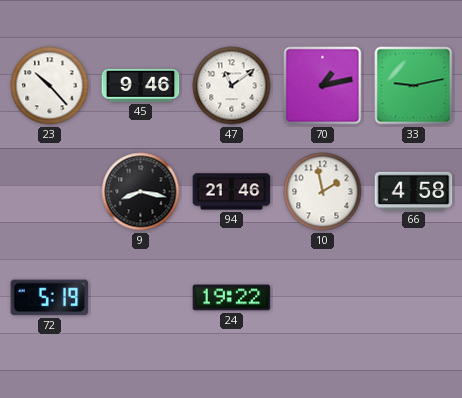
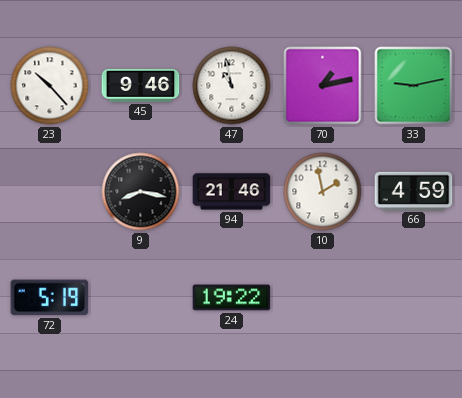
47: 11:09 -> 10:58
66: 4:58 -> 4:59
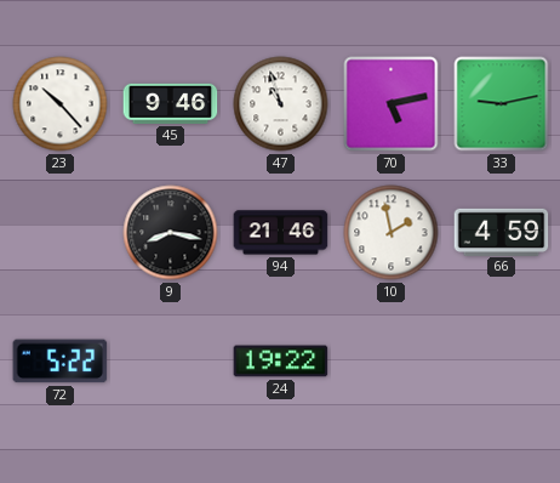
47: 10:58 -> 10:57
70: 1:13 -> 5:13
72: 5:19 -> 5:22
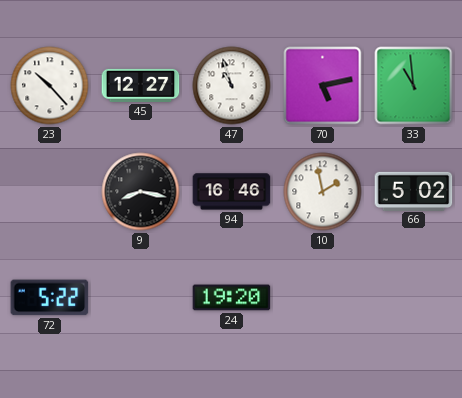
45: 9:46 -> 12:27
33: 9:13 -> 10:59
94: 21:46 -> 16:46
66: 4:59 -> 5:02
24: 19:22 -> 19:20
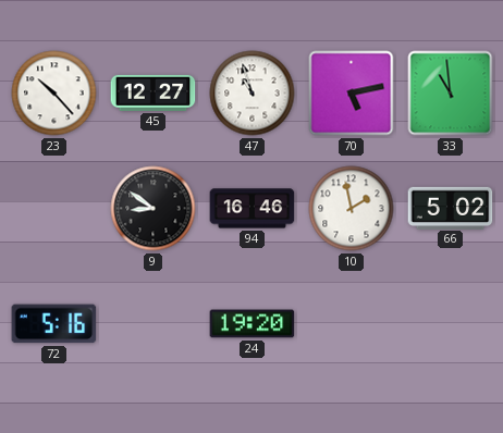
9: 8:17 -> 8:51
72: 5:22 -> 5:16
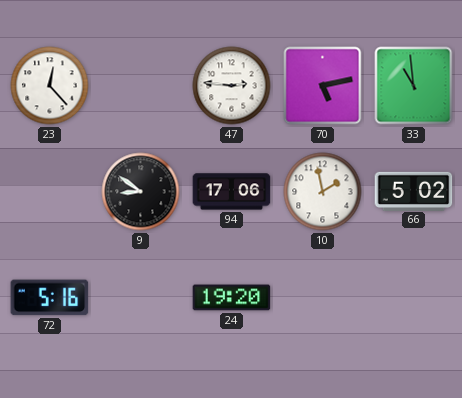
23: 10:23 -> 12:23
45: 12:27 -> none
47: 10:57 -> 2:46
94: 16:46 -> 17:06
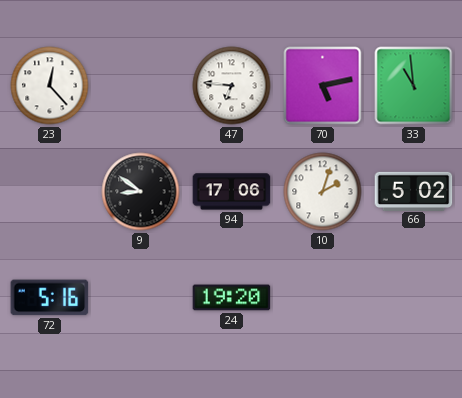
47: 2:46 -> 6:46
10: 1:58 -> 2:03
